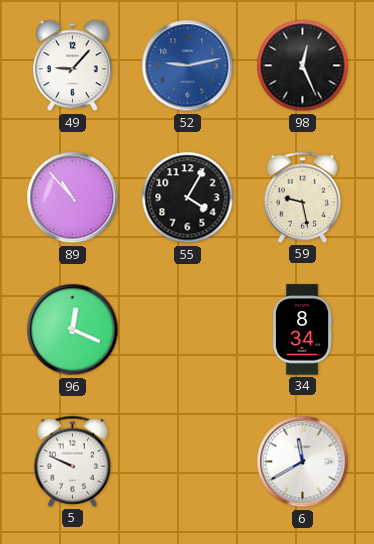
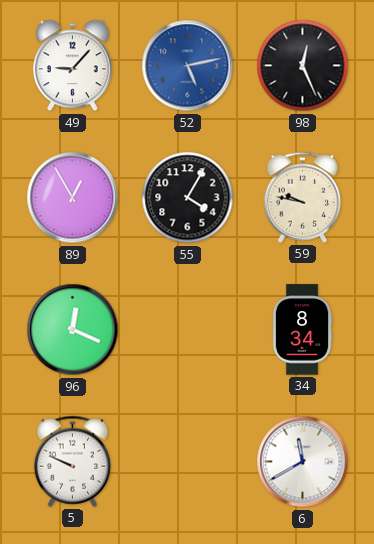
52: 9:13 -> 5:13
89: 10:53 -> 12:55
59: 9:28 -> 9:47
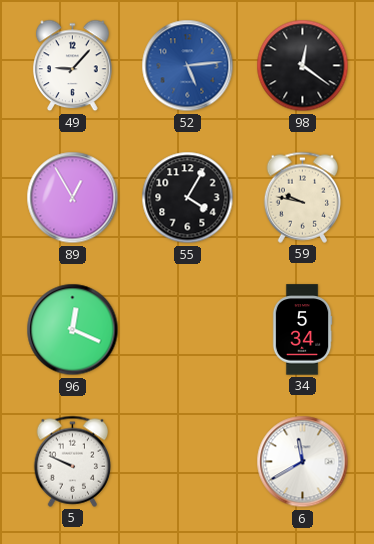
52: 5:13 -> 5:14
98: 12:26 -> 12:21
34: 8:34 -> 5:34
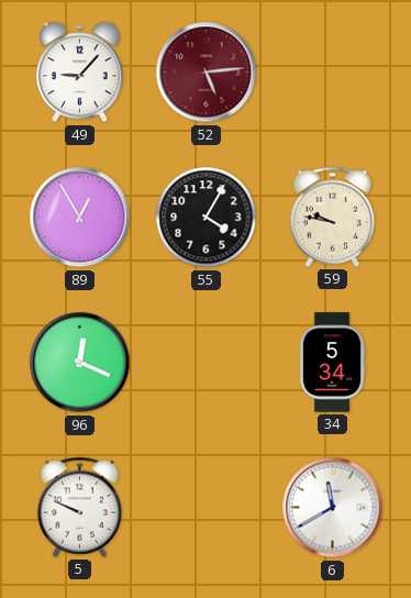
52 dial: blue -> burgundy
98: 12:21 -> none
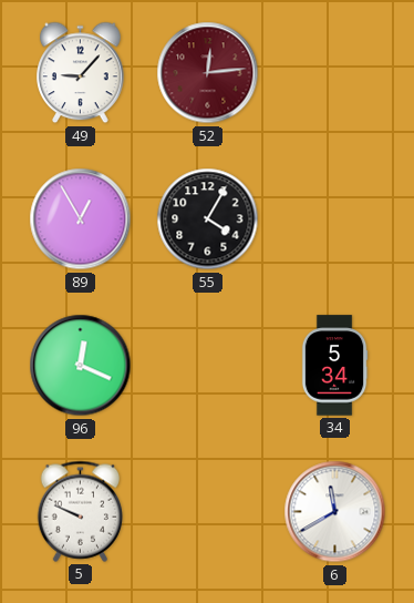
52: 5:14 -> 12:14
59: 9:47 -> none
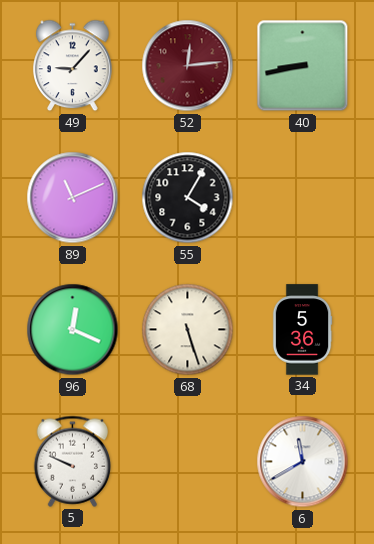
40: none -> 8:43
89: 12:55 -> 11:11
68: none -> 5:27
34: 5:34 -> 5:36
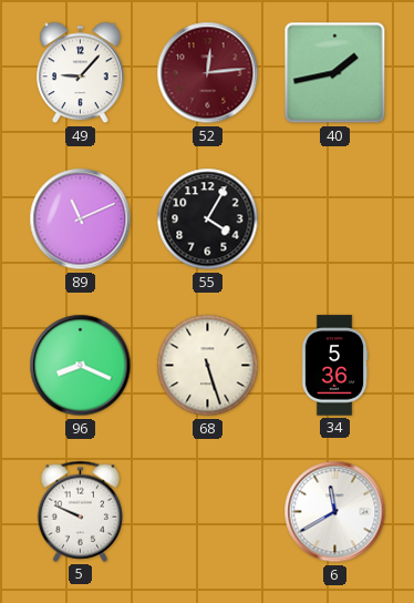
40: 8:43 -> 1:43
96: 12:19 -> 8:19
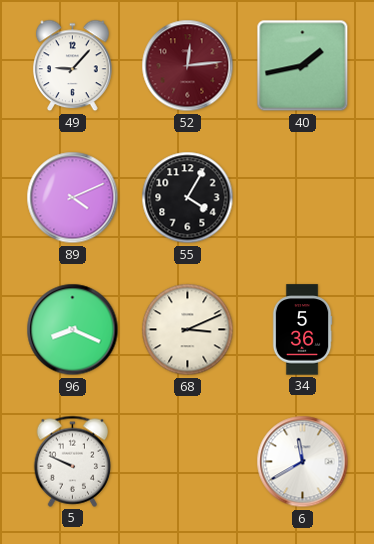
89: 11:11 -> 4:11
68: 5:27 -> 3:11
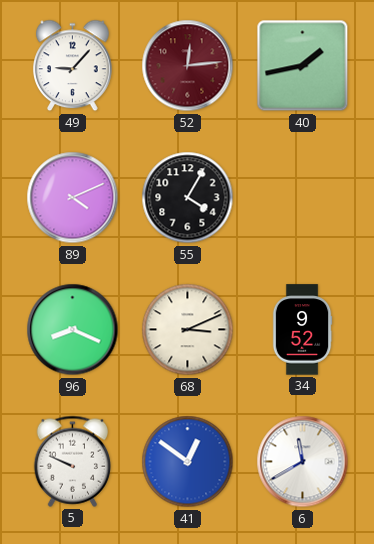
34: 5:36 -> 9:52
41: none -> 12:51
